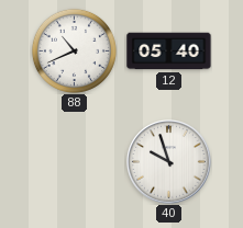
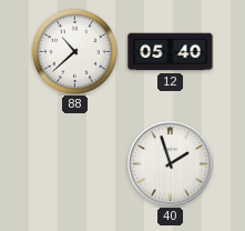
88: 10:41 -> 10:38
40: 9:57 -> 1:57
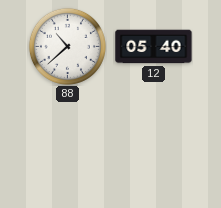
40: 1:57 -> none
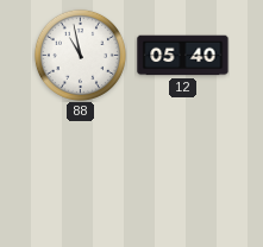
88: 10:38 -> 10:58
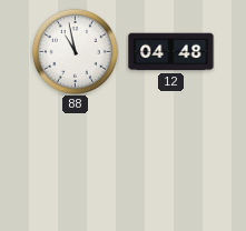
12: 05:40 -> 04:48
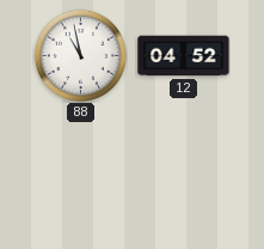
12: 04:48 -> 04:52
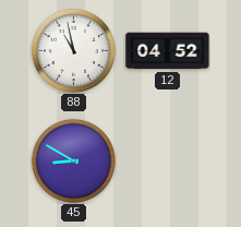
45: none -> 8:50
